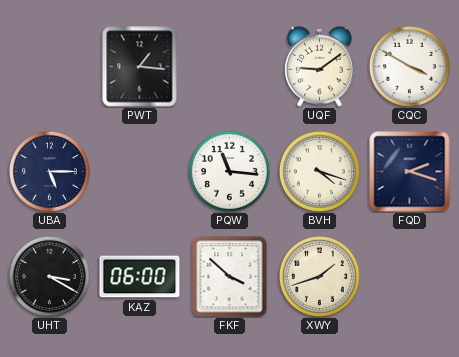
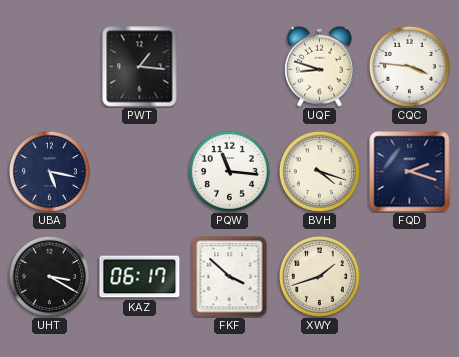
UQF: 9:09 -> 8:48
CQC: 3:50 -> 3:46
UBA: 5:15 -> 5:17
KAZ: 06:00 -> 06:17
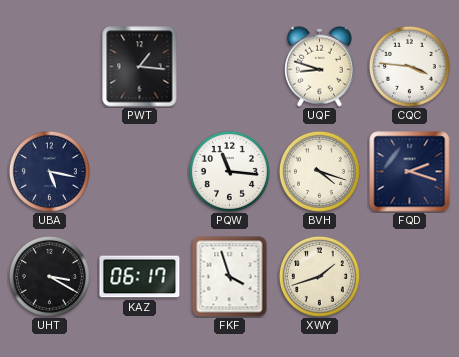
FKF: 3:52 -> 3:57
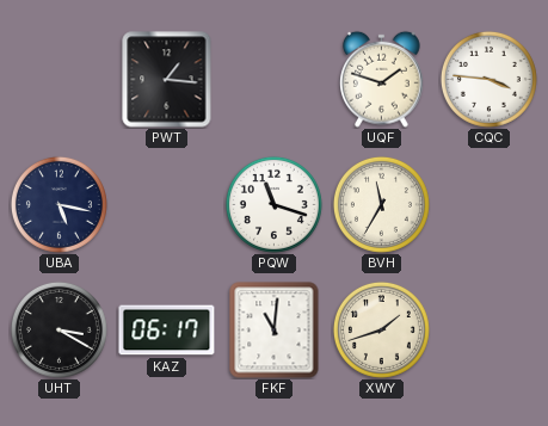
UQF: 8:48 -> 1:48
PQW: 11:16 -> 11:18
BVH: 4:18 -> 11:35
FQD: 2:18 -> none
FKF: 3:57 -> 11:01
